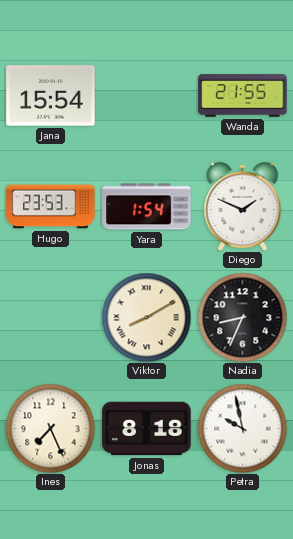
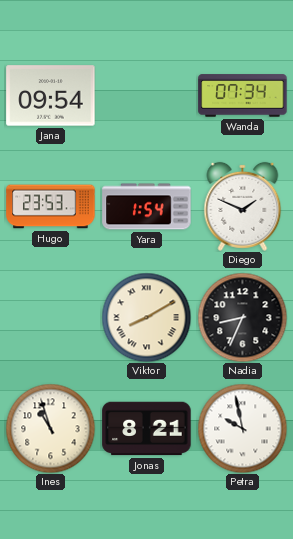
Jana: 15:54 -> 09:54
Wanda: 21:55 -> 07:34
Ines: 7:26 -> 10:57
Jonas: 8:18 -> 8:21
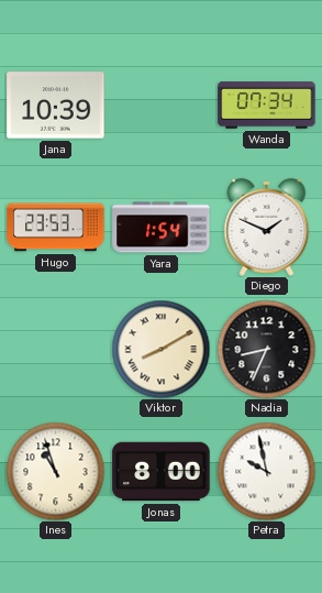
Jana: 09:54 -> 10:39
Jonas: 8:21 -> 8:00
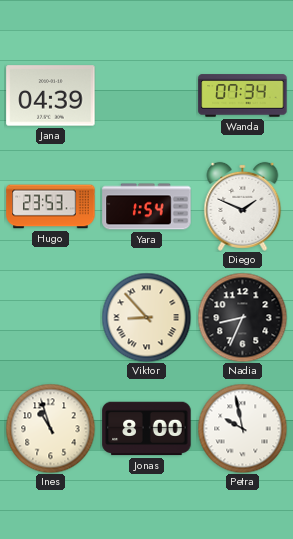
Jana: 10:39 -> 04:39
Viktor: 8:10 -> 8:53
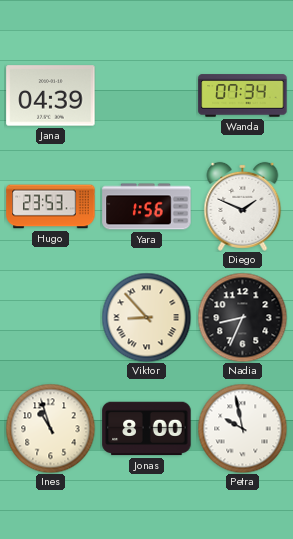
Yara: 1:54 -> 1:56
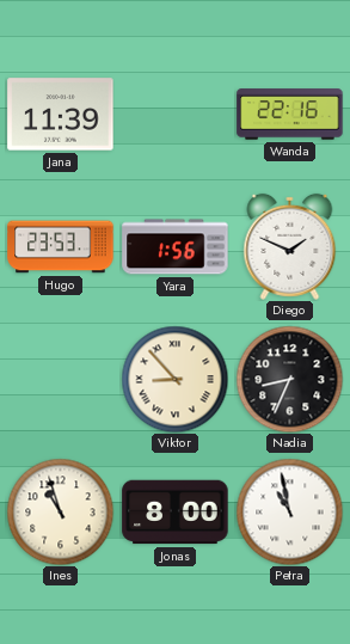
Jana: 04:39 -> 11:39
Wanda: 07:34 -> 22:16
Petra: 9:58 -> 10:58
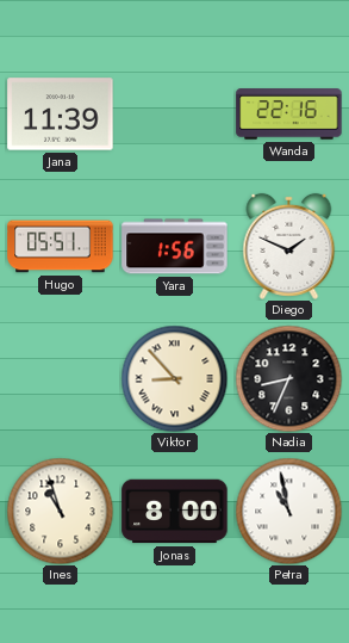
Hugo: 23:53 -> 05:51
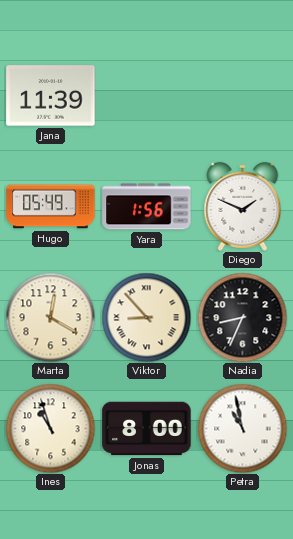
Wanda: 22:16 -> none
Hugo: 05:51 -> 05:49
Marta: none -> 12:20
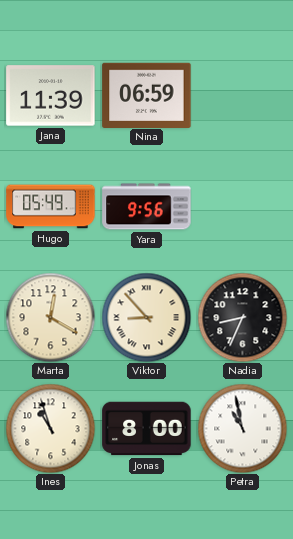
Nina: none -> 06:59
Yara: 1:56 -> 9:56
Diego: 1:49 -> none
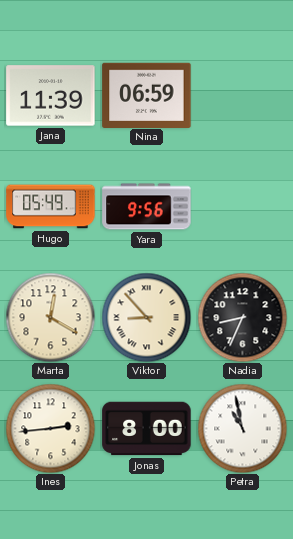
Ines: 10:57 -> 2:44
